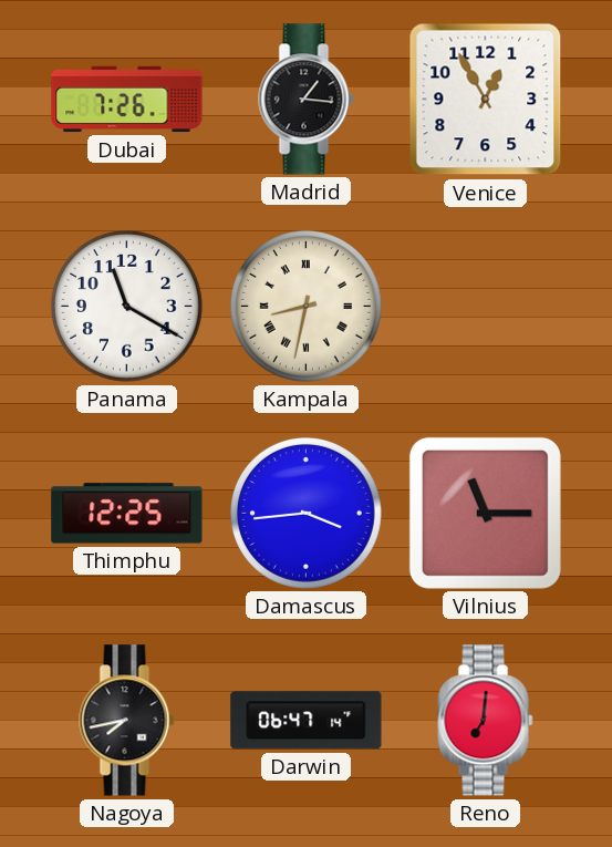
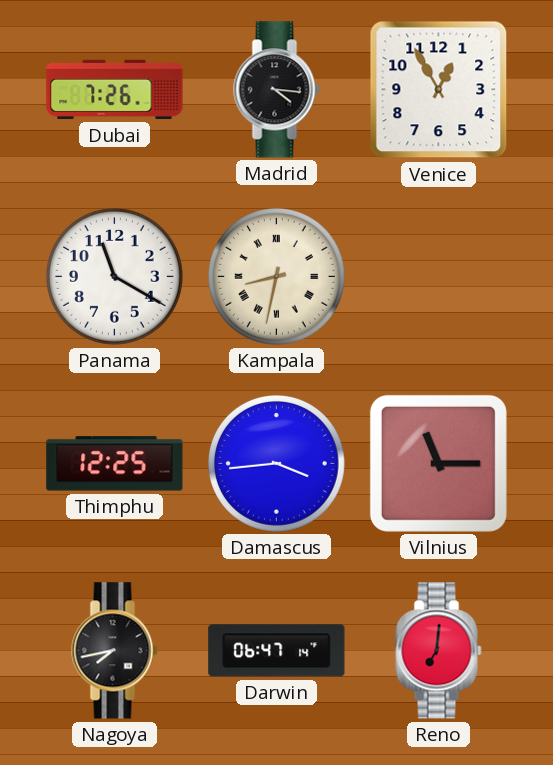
Madrid: 1:16 -> 4:16
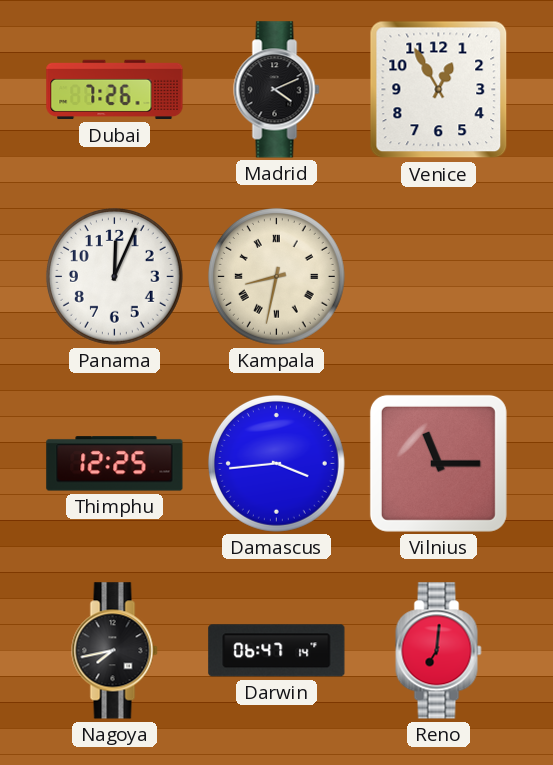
Madrid: 4:16 -> 4:11
Panama: 11:20 -> 12:04
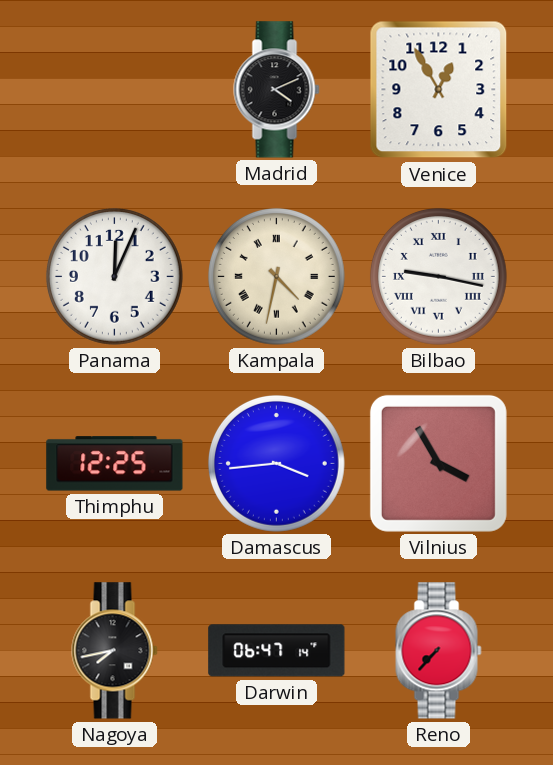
Dubai: 7:26 -> none
Kampala: 8:32 -> 4:32
Bilbao: none -> 9:17
Vilnius: 11:15 -> 3:55
Reno: 7:01 -> 7:37
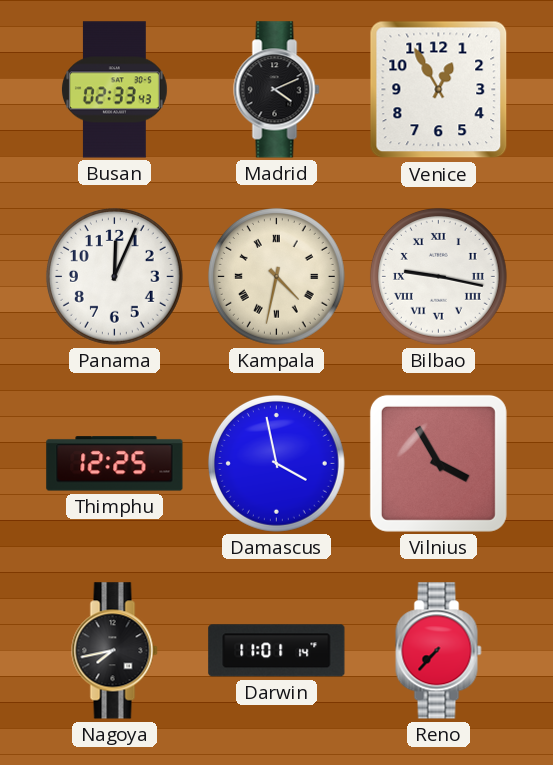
Busan: none -> 02:33
Damascus: 3:44 -> 3:58
Darwin: 06:47 -> 11:01
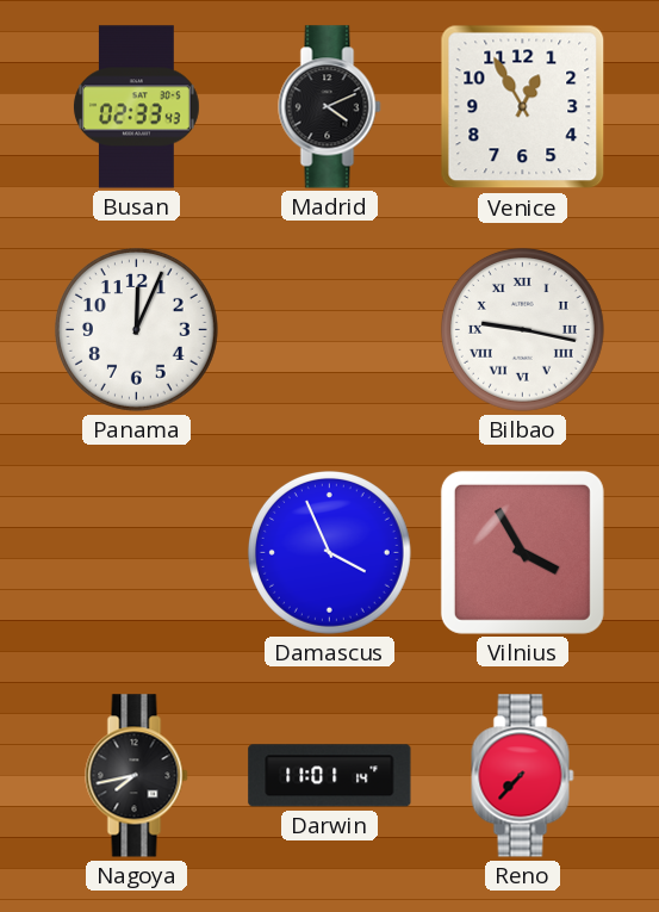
Kampala: 4:32 -> none
Thimphu: 12:25 -> none
Damascus: 3:58 -> 3:56
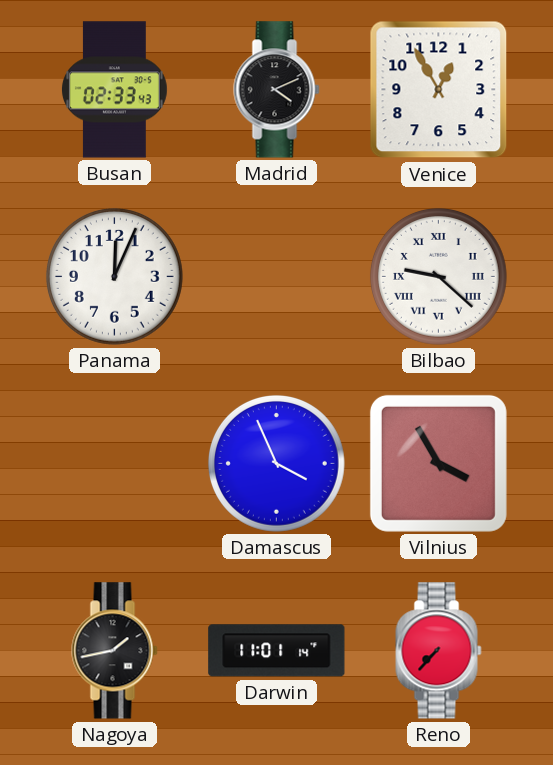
Bilbao: 9:17 -> 9:22
Nagoya: 7:43 -> 1:43
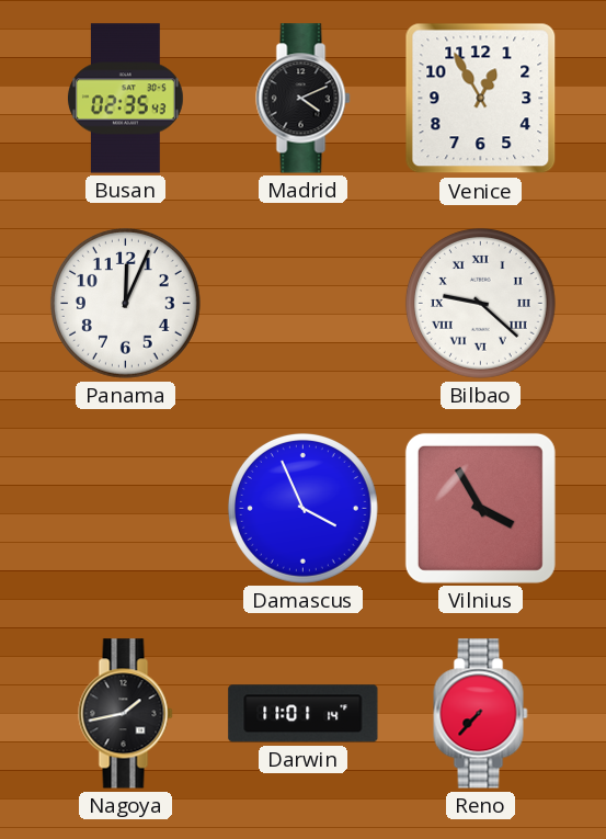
Busan: 02:33 -> 02:35
